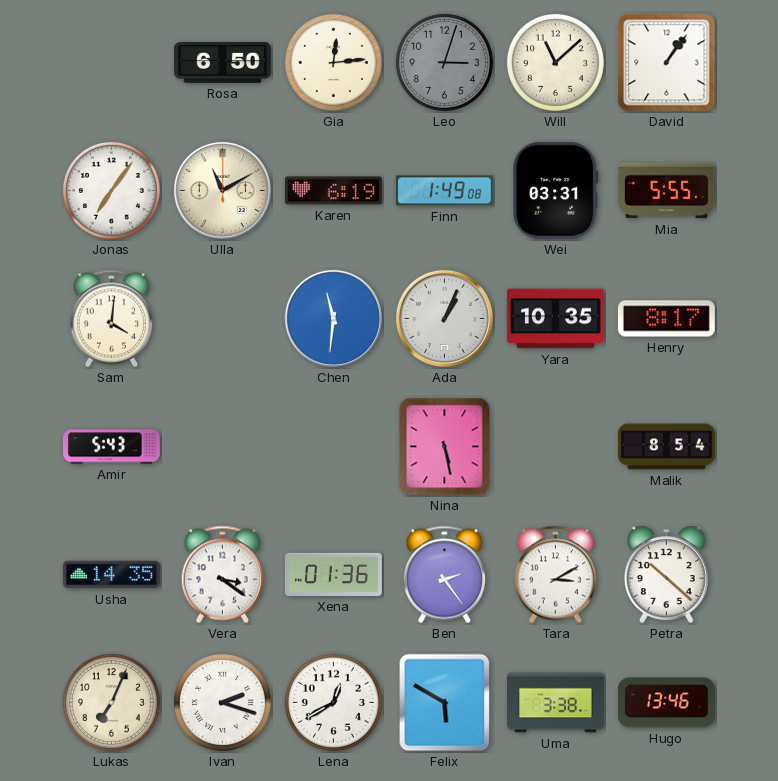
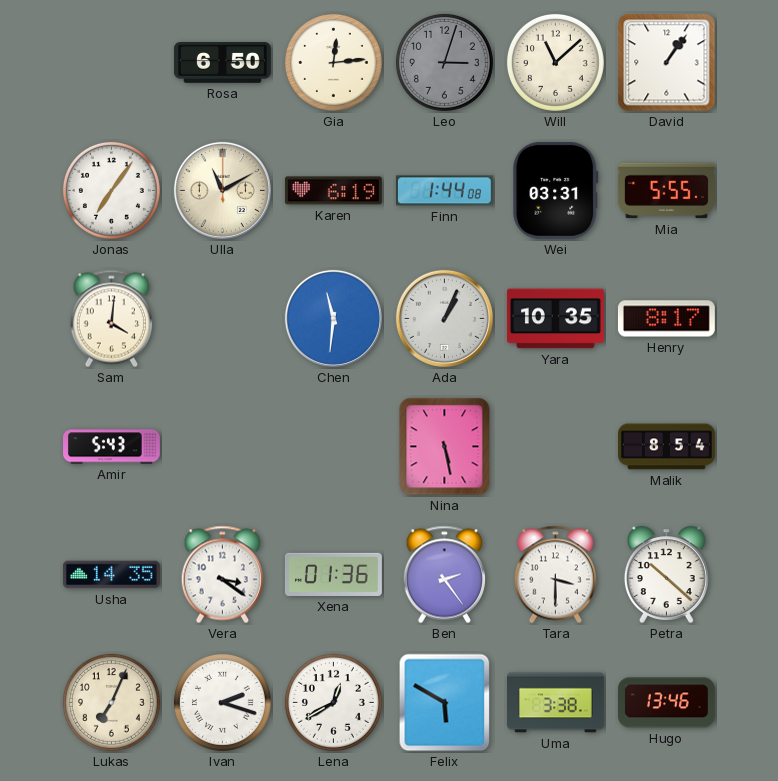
Finn: 1:49 -> 1:44
Tara: 3:10 -> 3:30
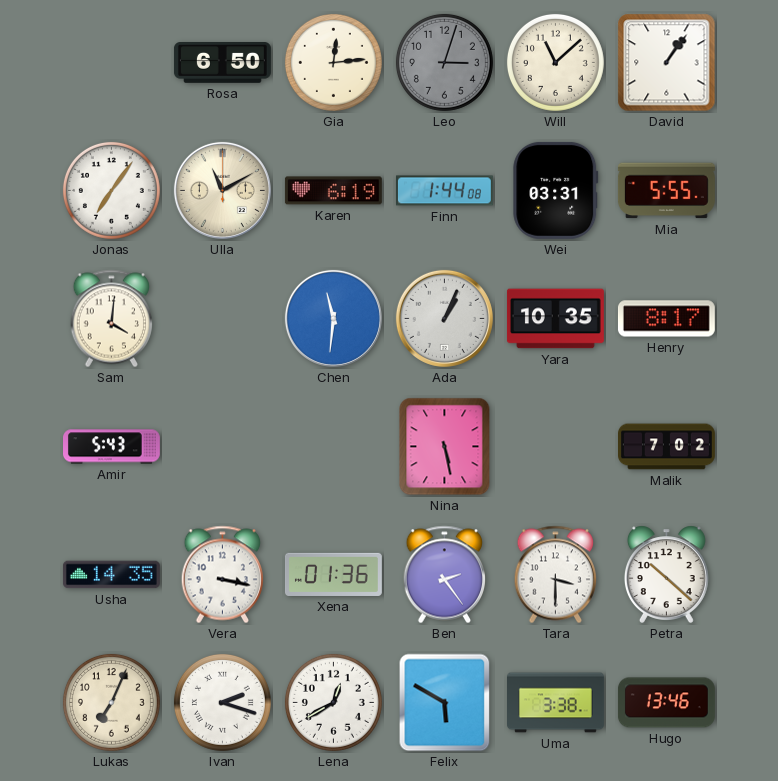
Malik: 8:54 -> 7:02
Vera: 3:21 -> 3:17
